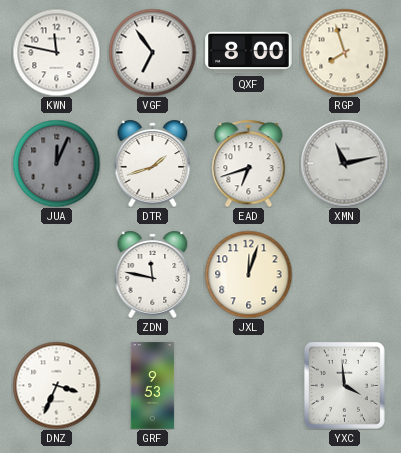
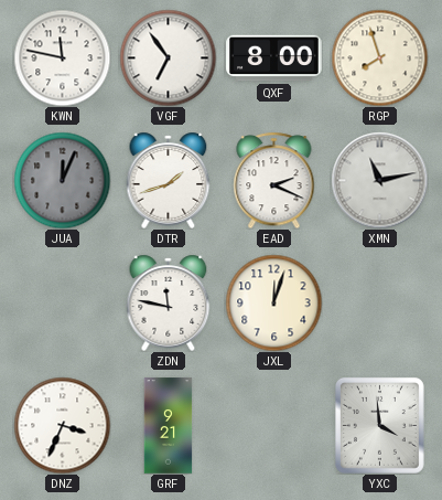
EAD: 6:42 -> 2:19
GRF: 9:53 -> 9:21
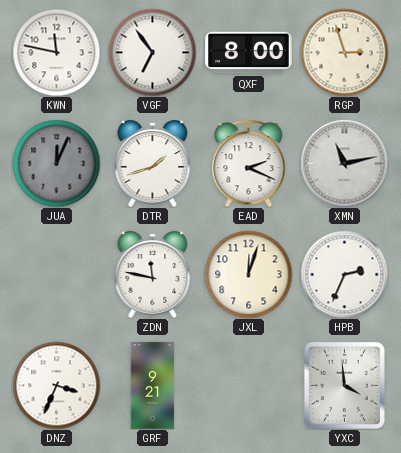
RGP: 7:57 -> 2:57
HPB: none -> 2:34
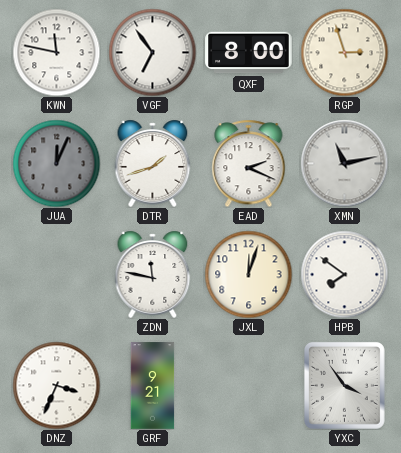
HPB: 2:34 -> 7:51
YXC: 3:59 -> 3:54
